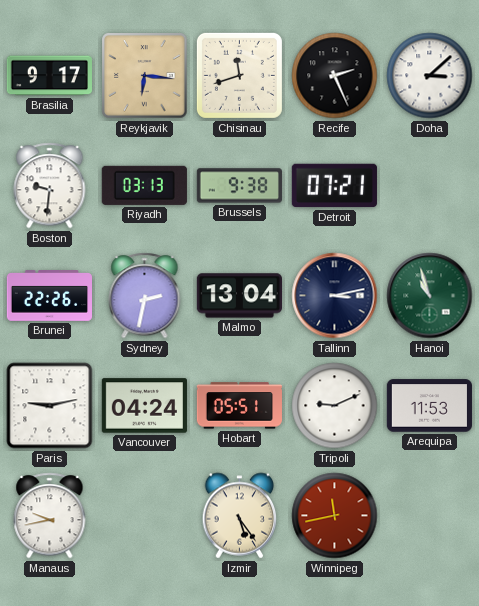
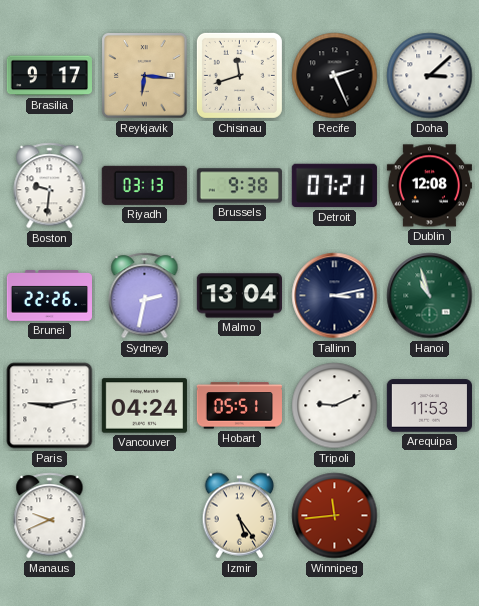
Dublin: none -> 12:08
Manaus: 9:43 -> 9:41
Winnipeg: 11:43 -> 11:44
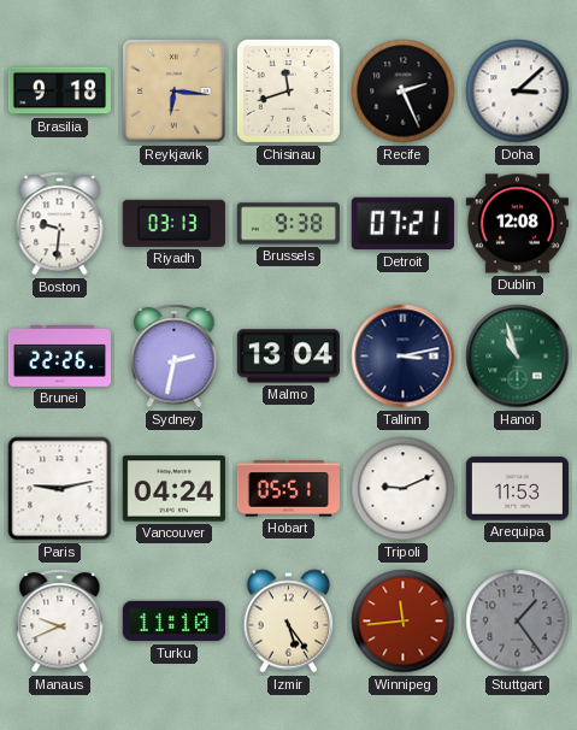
Brasilia: 9:17 -> 9:18
Turku: none -> 11:10
Stuttgart: none -> 1:24
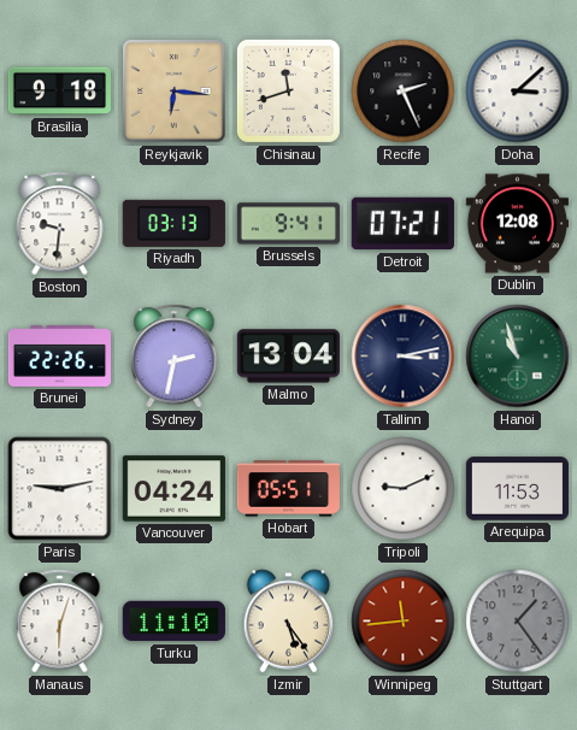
Brussels: 9:38 -> 9:41
Manaus: 9:41 -> 6:03
